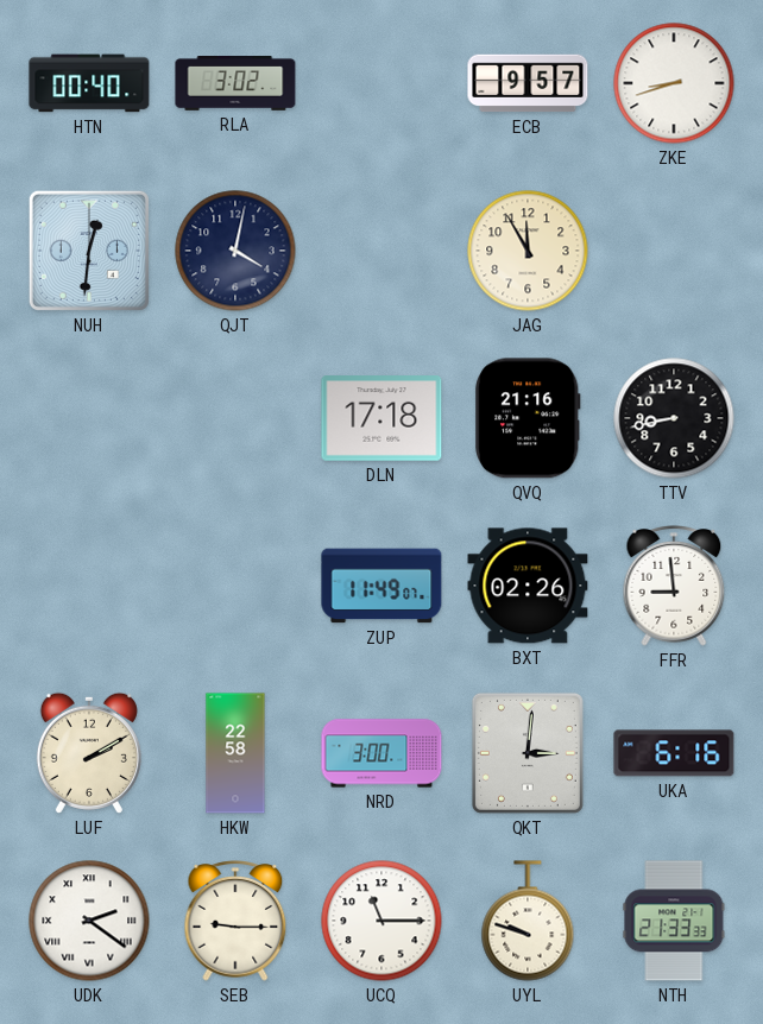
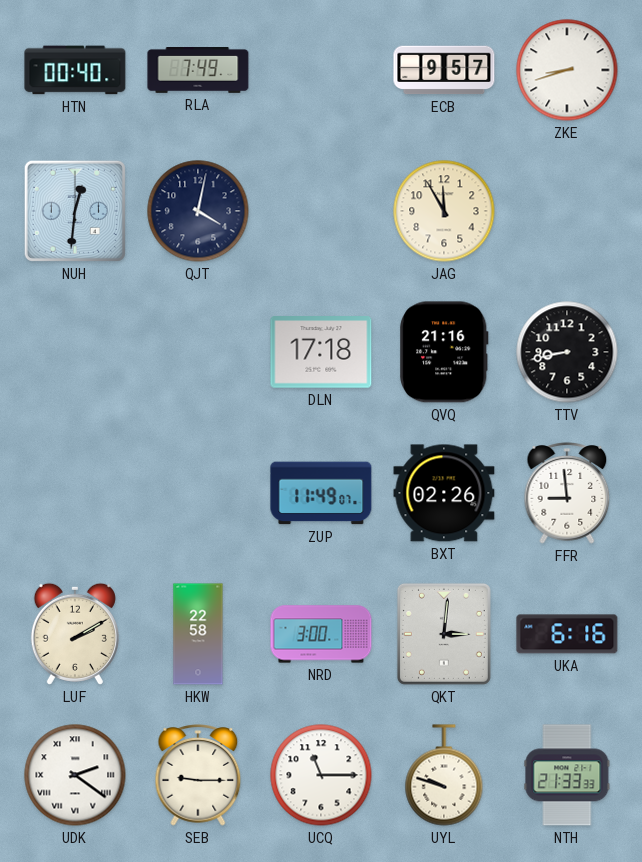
RLA: 3:02 -> 7:49
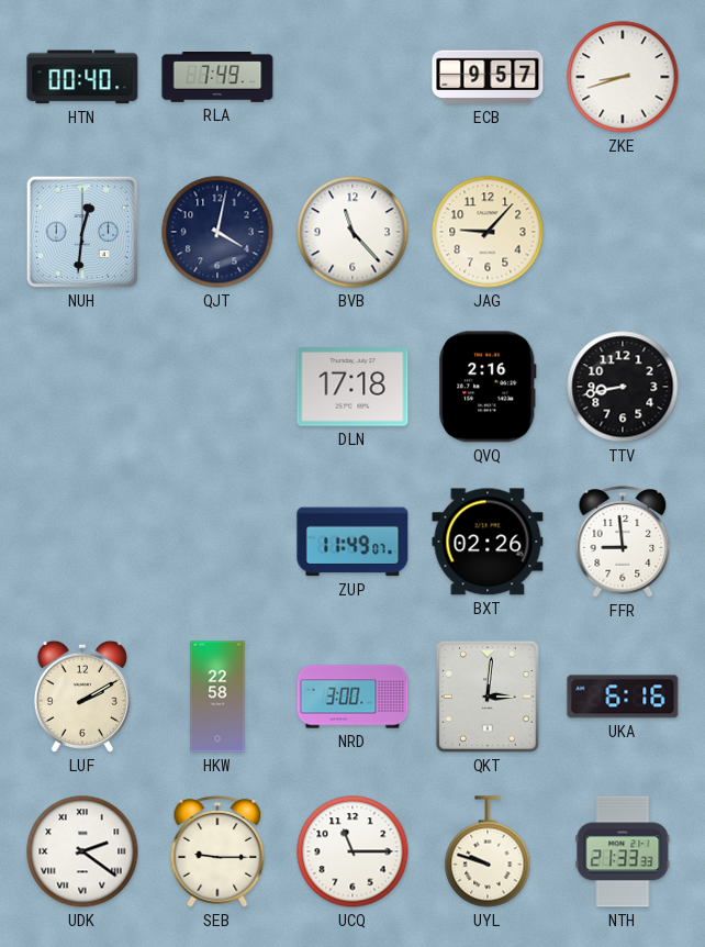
BVB: none -> 11:23
JAG: 11:55 -> 9:07
QVQ: 21:16 -> 2:16
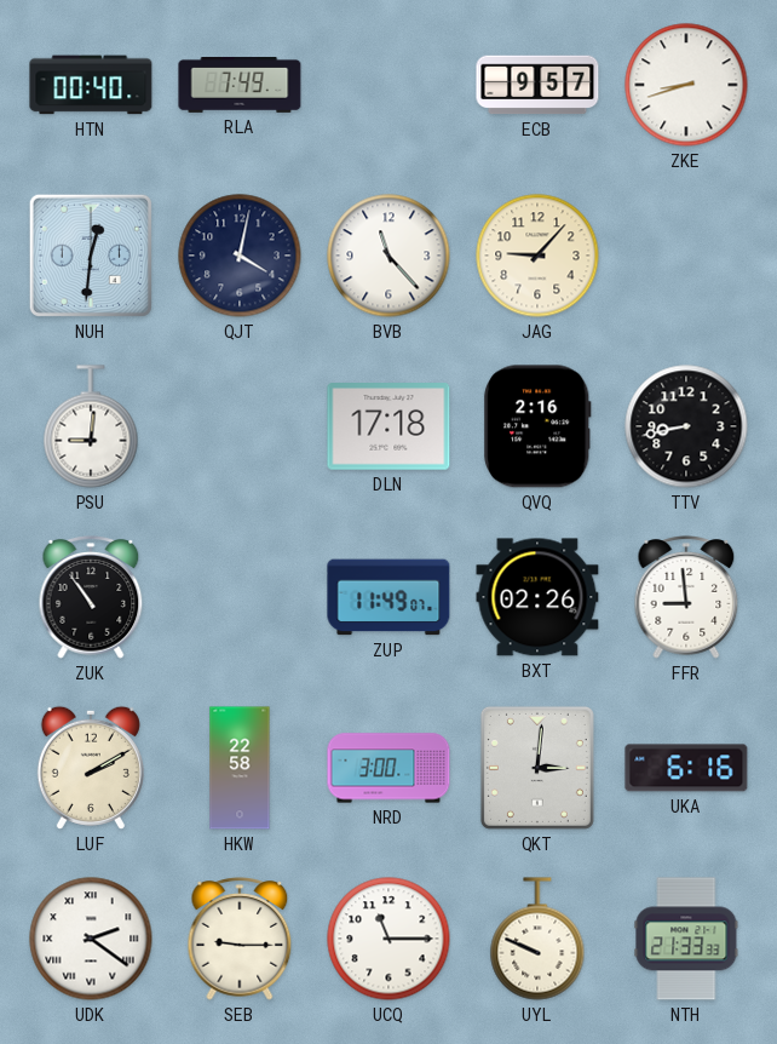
PSU: none -> 9:01
ZUK: none -> 10:54
UYL: 9:48 -> 9:49
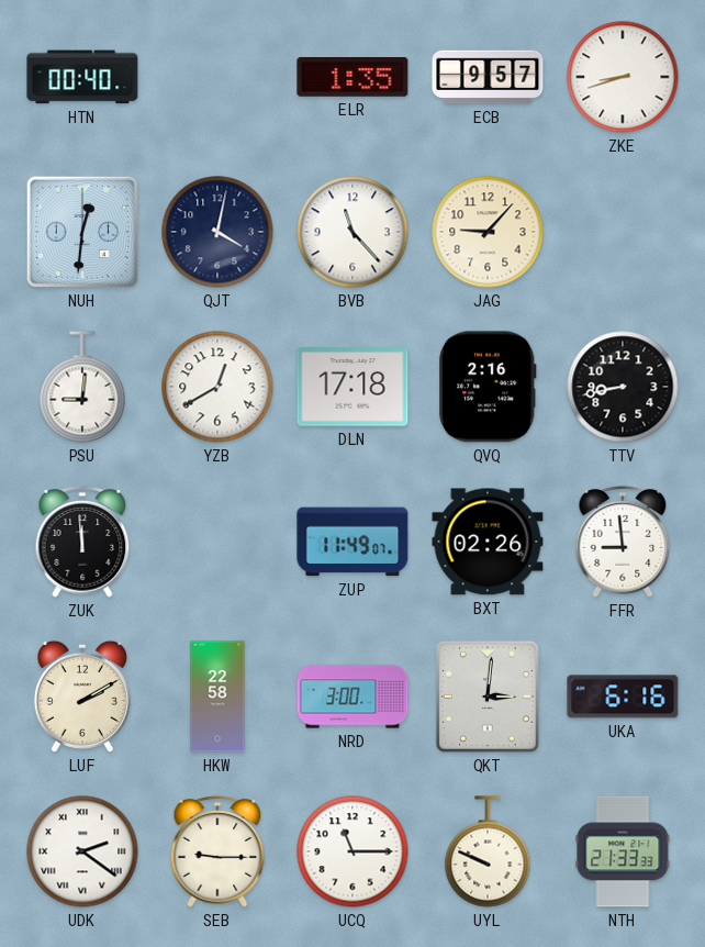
RLA: 7:49 -> none
ELR: none -> 1:35
YZB: none -> 12:40
ZUK: 10:54 -> 11:59
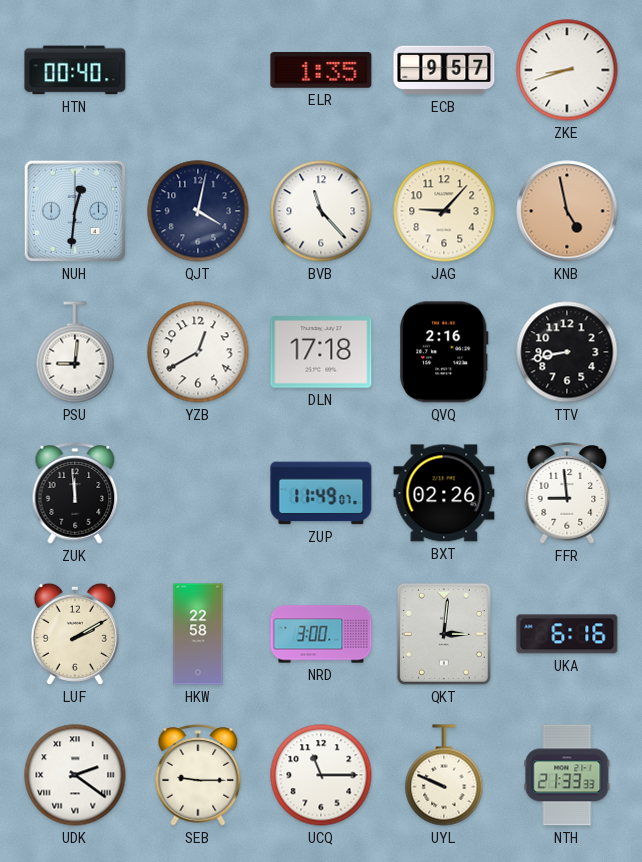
KNB: none -> 4:58
